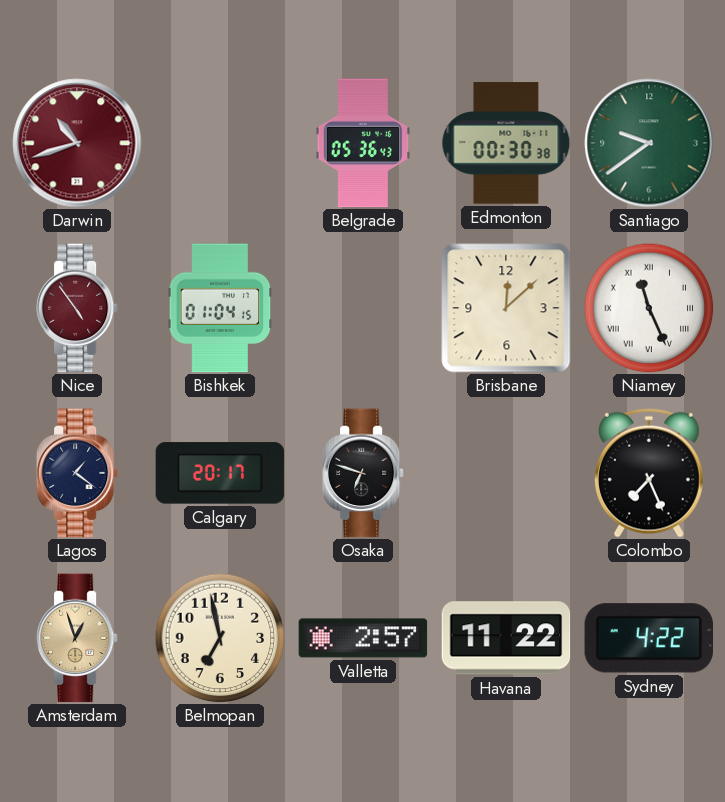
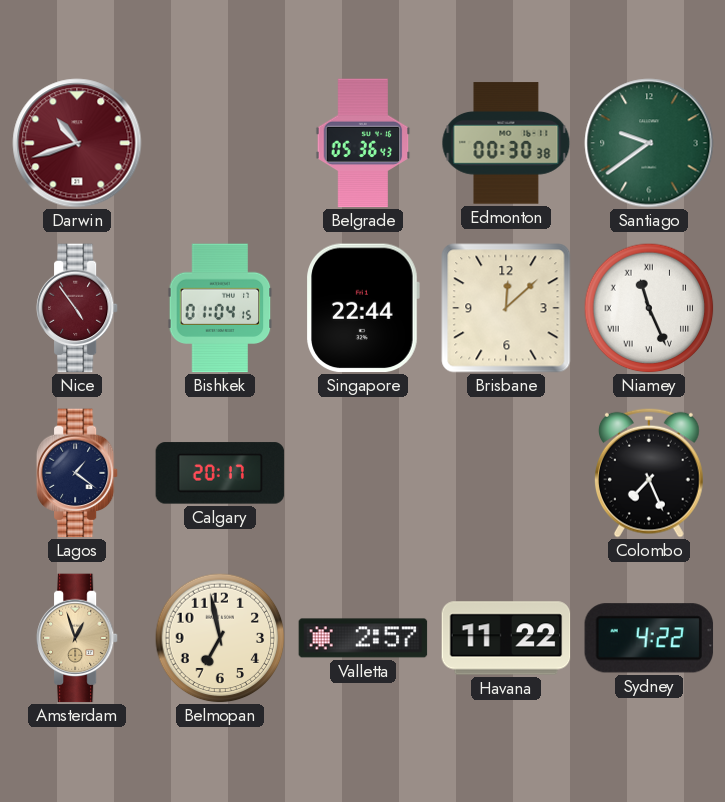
Singapore: none -> 22:44
Osaka: 6:48 -> none
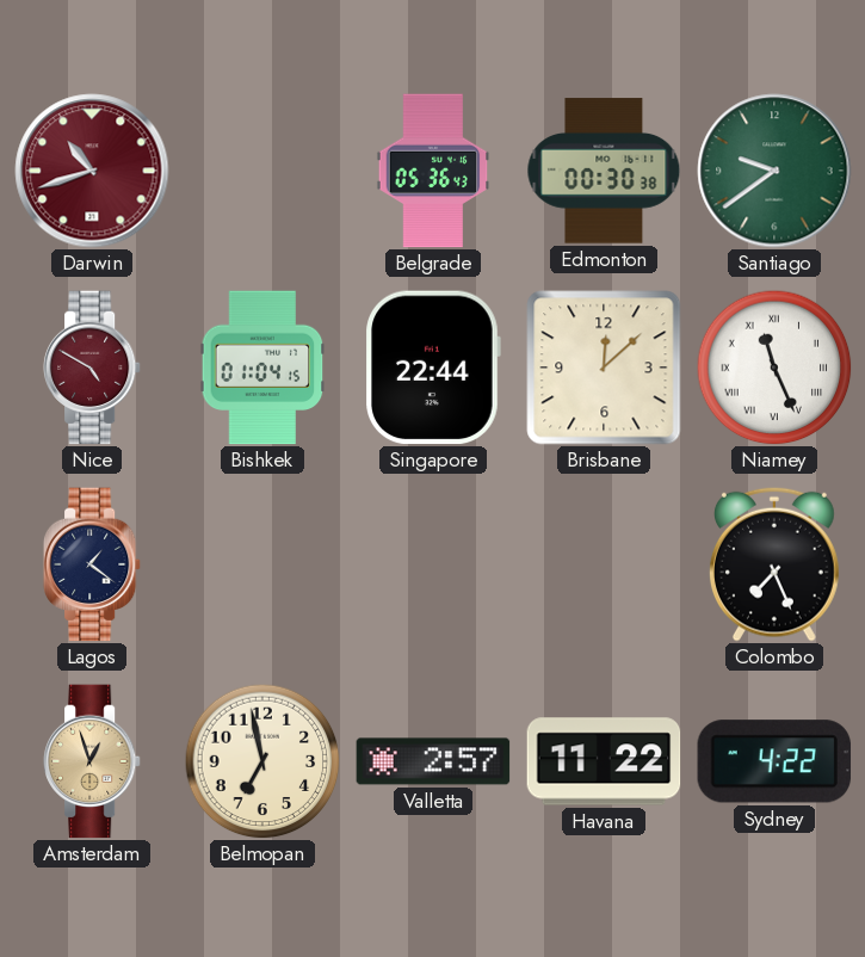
Nice: 4:54 -> 4:50
Calgary: 20:17 -> none
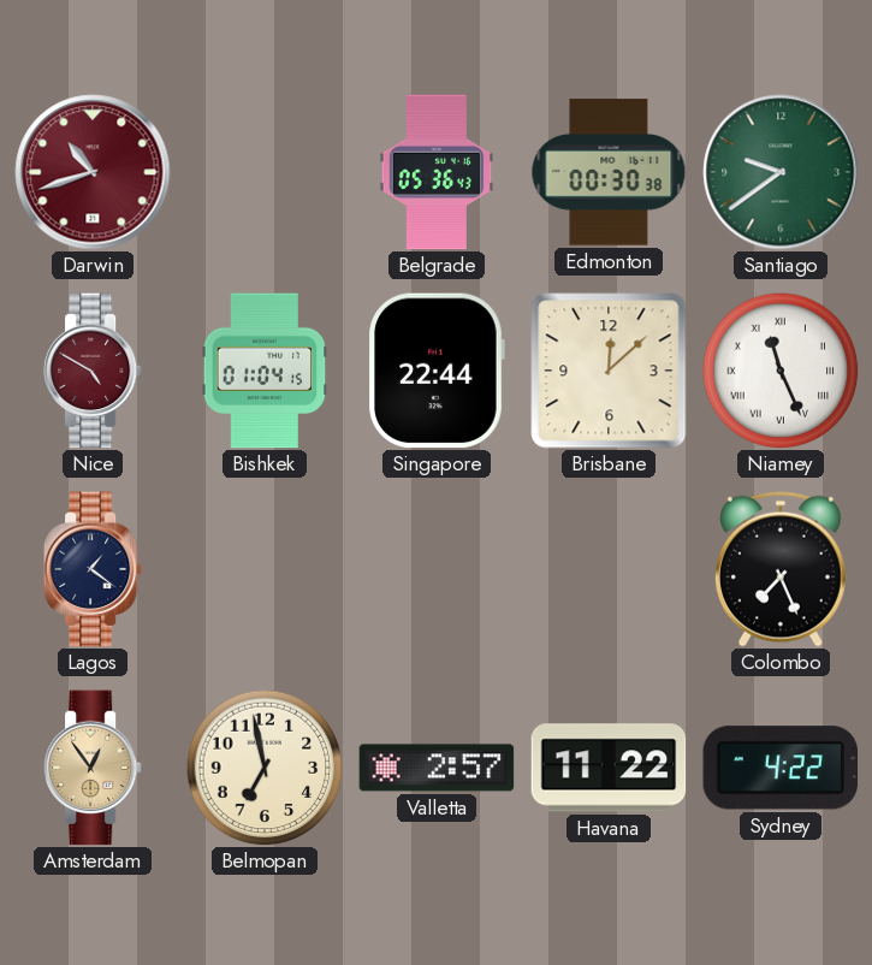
Amsterdam: 12:57 -> 12:54
